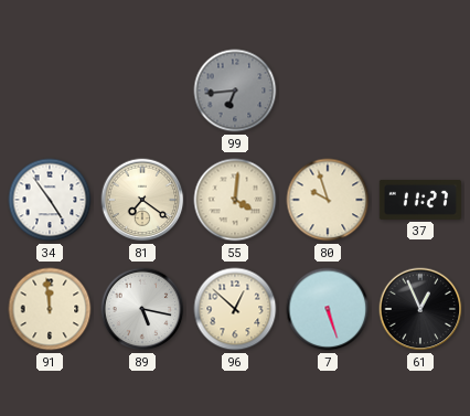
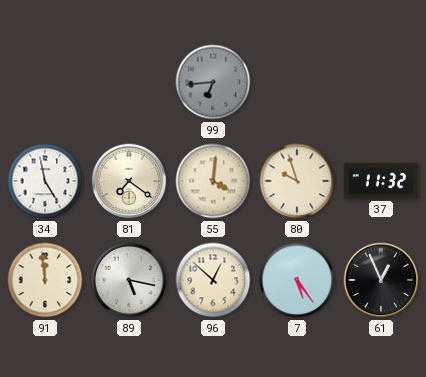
34: 4:54 -> 4:58
37: 11:27 -> 11:32
7: 5:27 -> 5:24
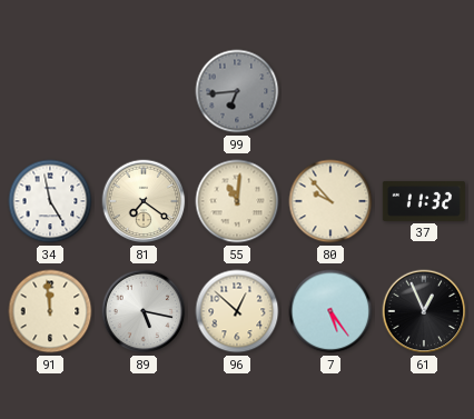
55: 4:01 -> 11:01
80: 9:57 -> 9:53
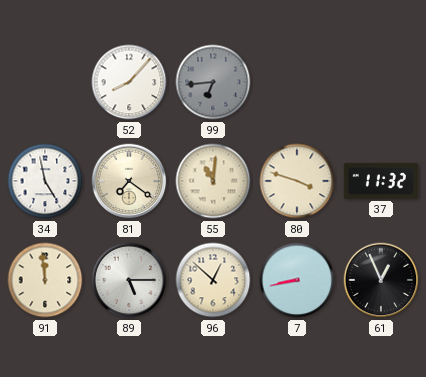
52: none -> 8:07
80: 9:53 -> 3:48
89: 5:17 -> 5:15
7: 5:24 -> 8:43
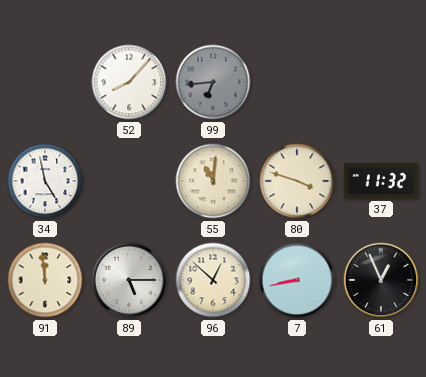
81: 7:21 -> none
